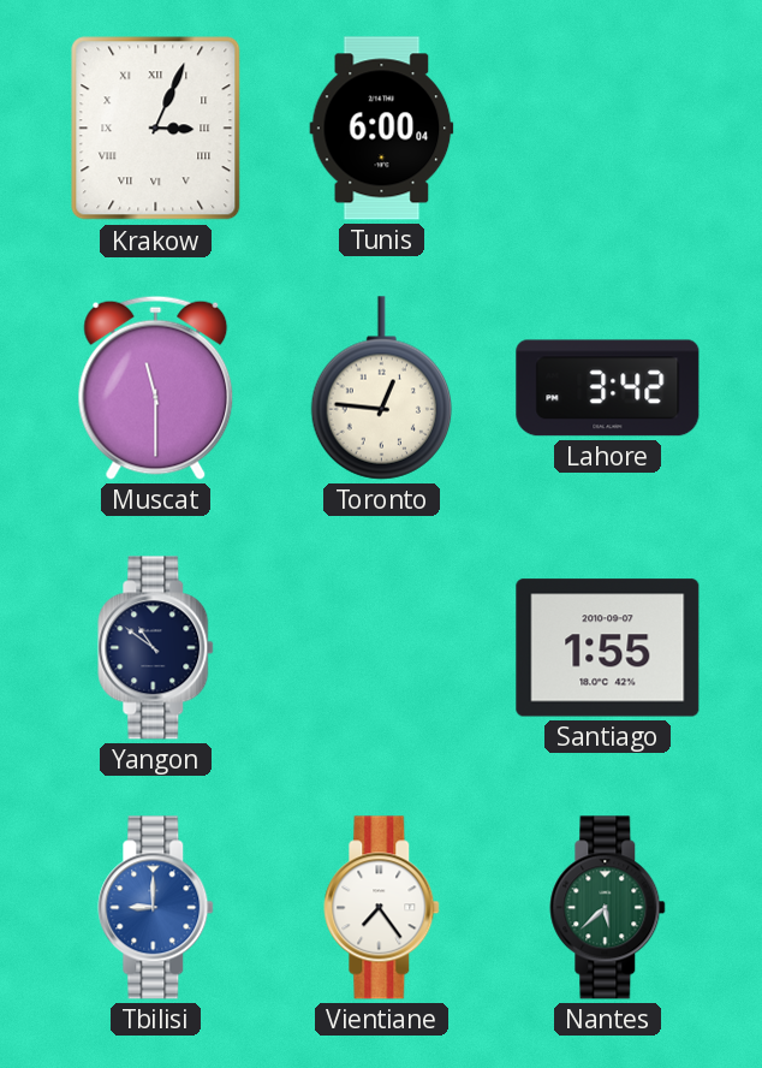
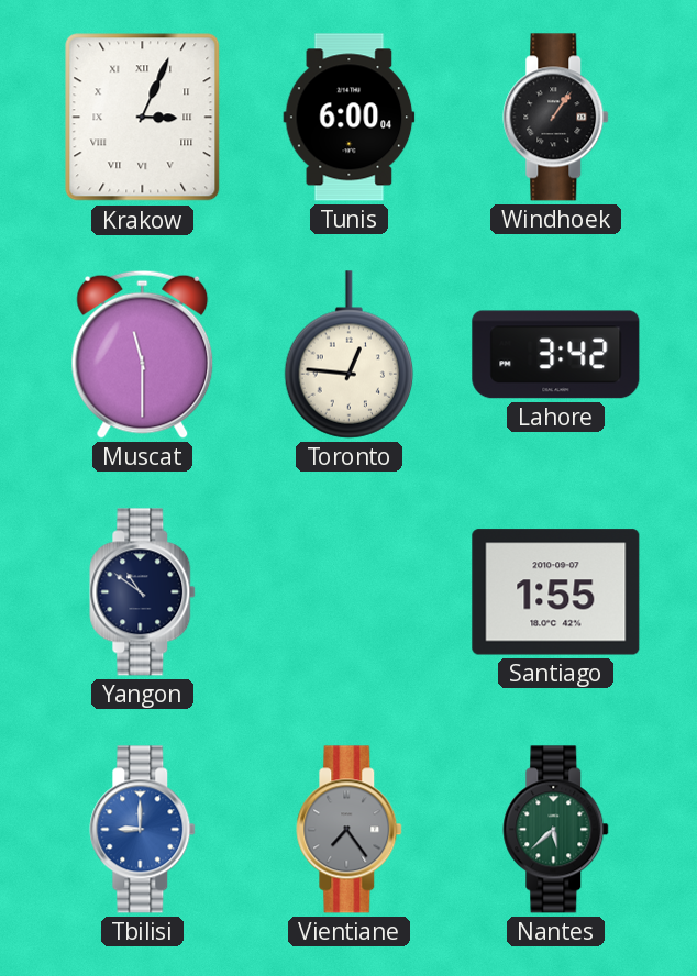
Windhoek: none -> 1:06
Vientiane dial: white -> grey
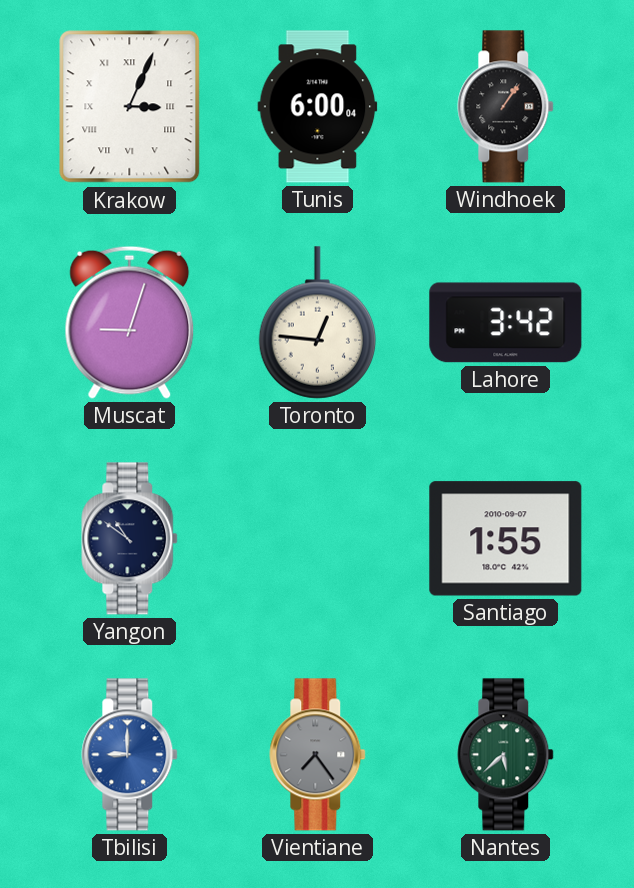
Muscat: 11:30 -> 9:03
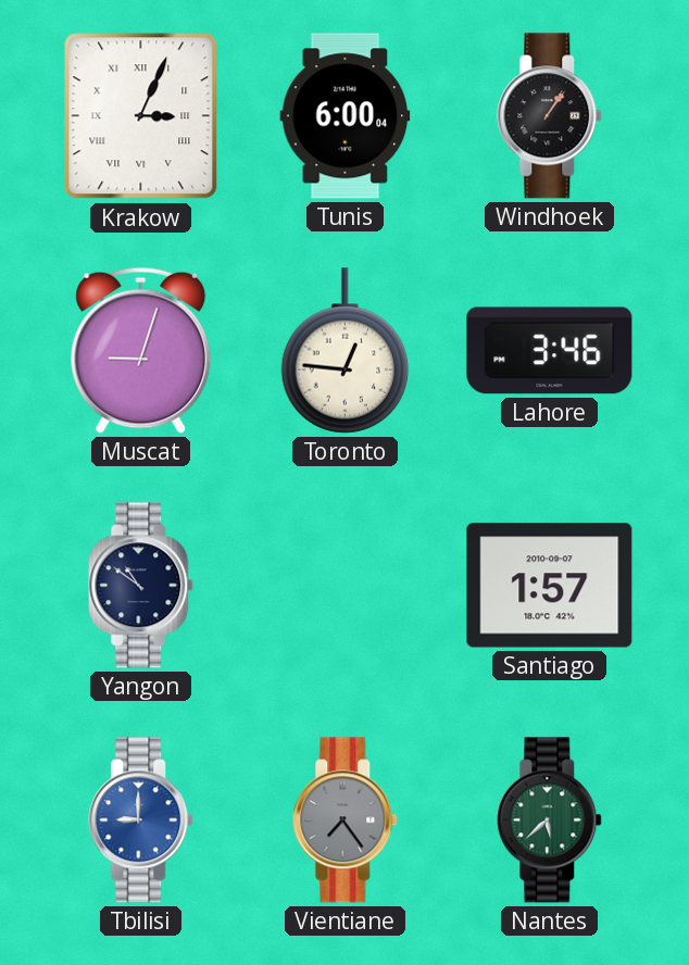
Lahore: 3:42 -> 3:46
Santiago: 1:55 -> 1:57
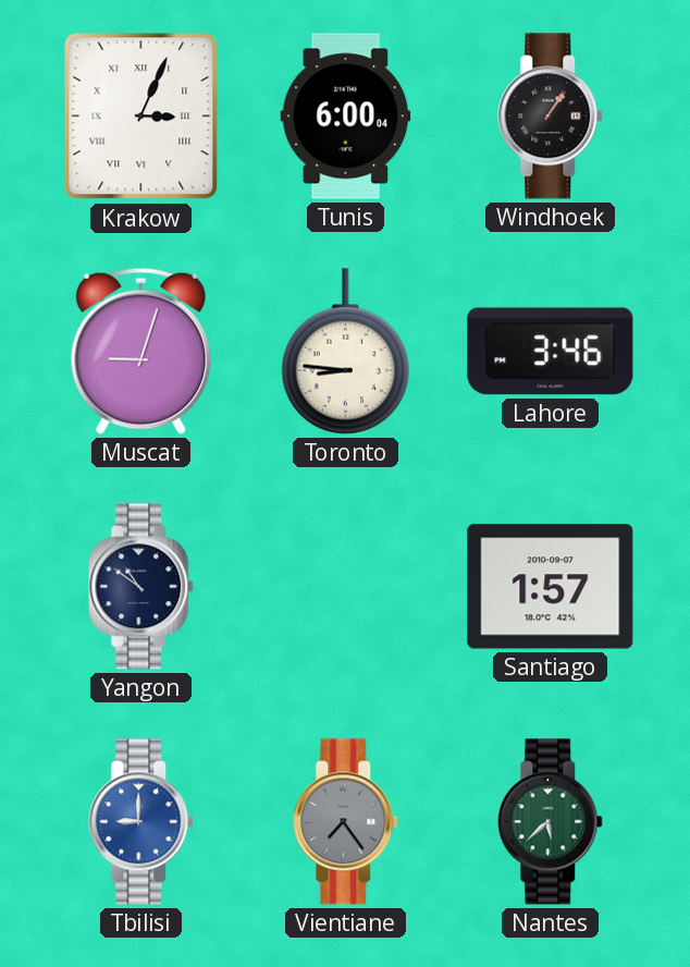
Toronto: 12:46 -> 8:46
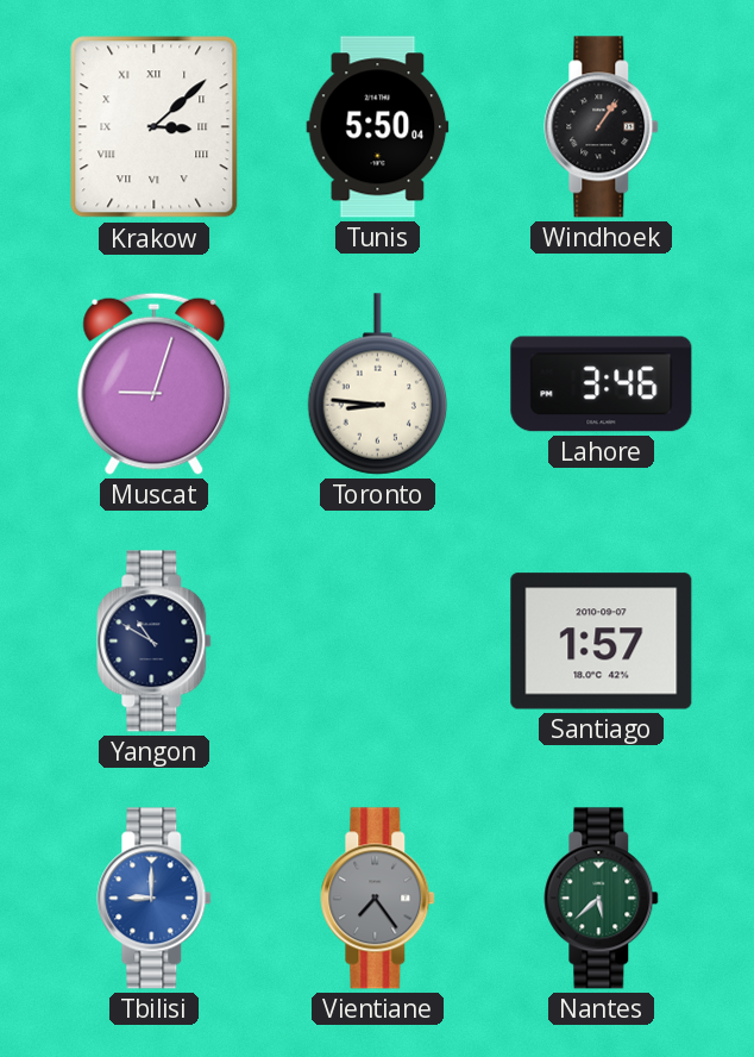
Krakow: 3:04 -> 3:08
Tunis: 6:00 -> 5:50
Yangon: 10:51 -> 10:50
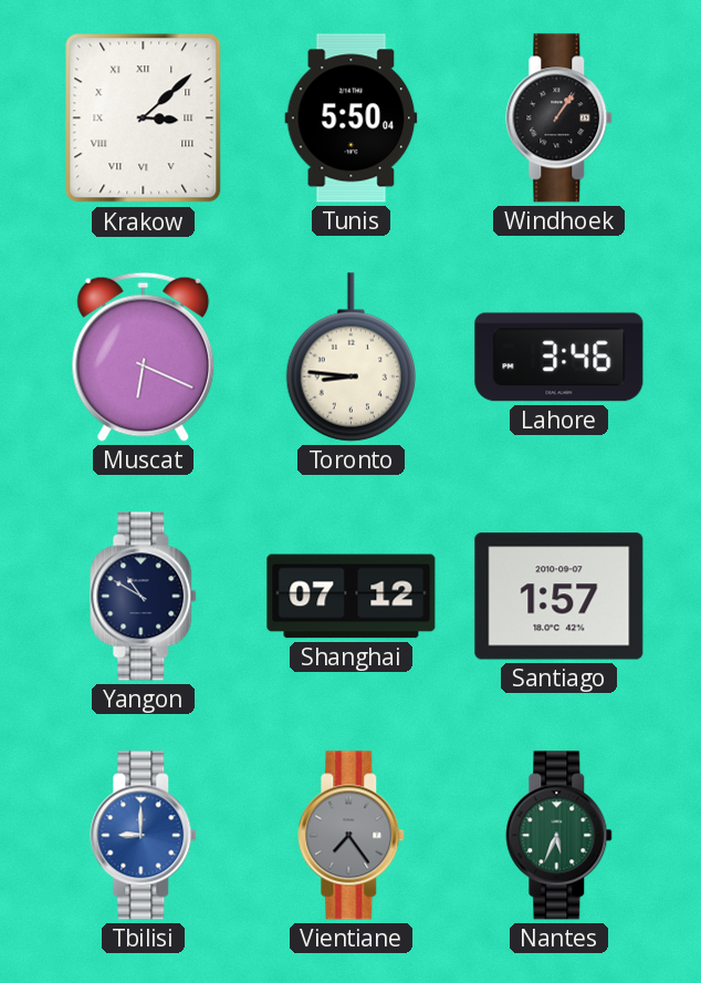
Muscat: 9:03 -> 6:19
Shanghai: none -> 07:12
Nantes: 5:38 -> 5:34
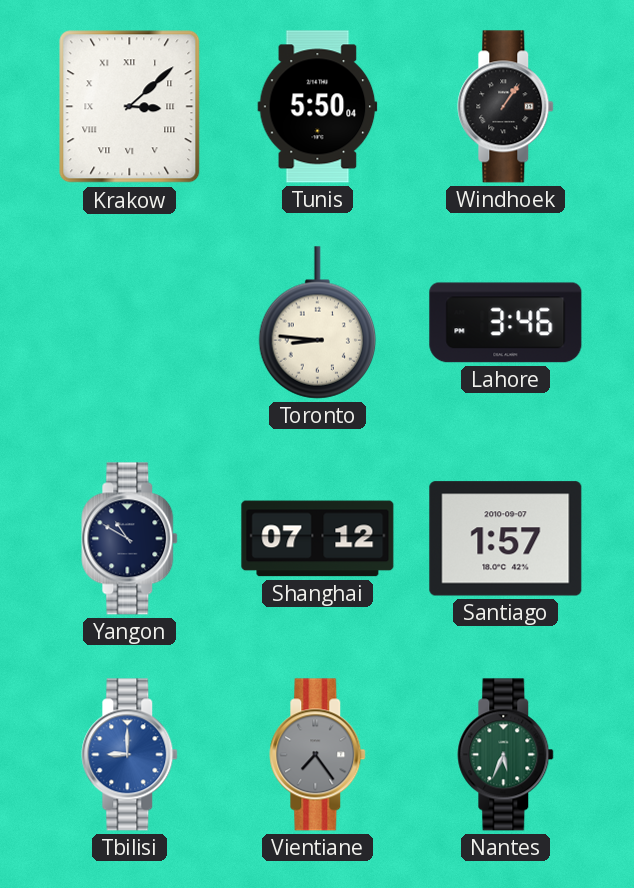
Muscat: 6:19 -> none
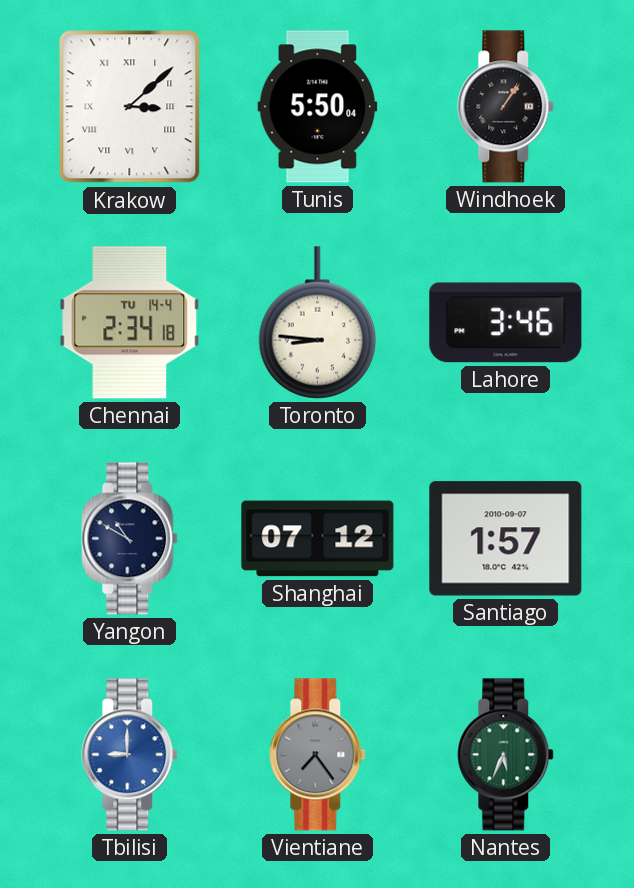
Chennai: none -> 2:34
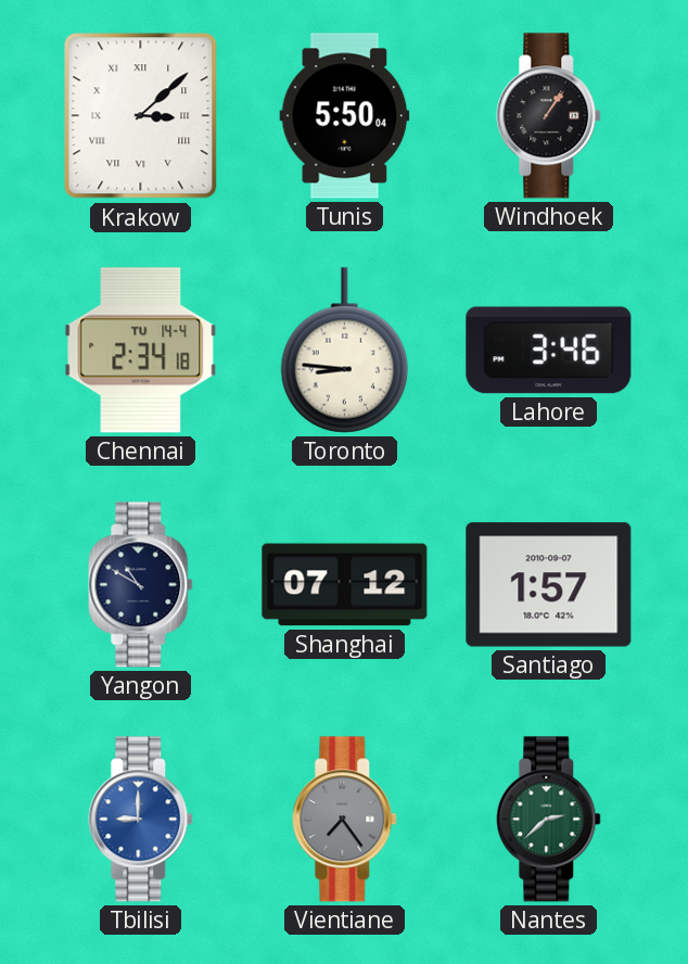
Nantes: 5:34 -> 2:38
